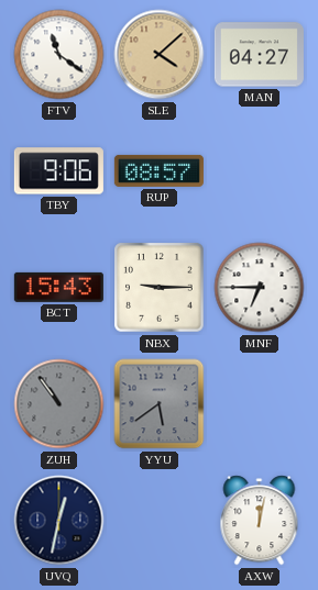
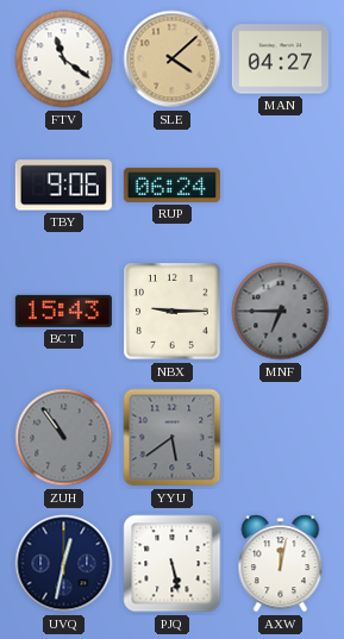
RUP: 08:57 -> 06:24
MNF dial: white -> grey
PJQ: none -> 5:28
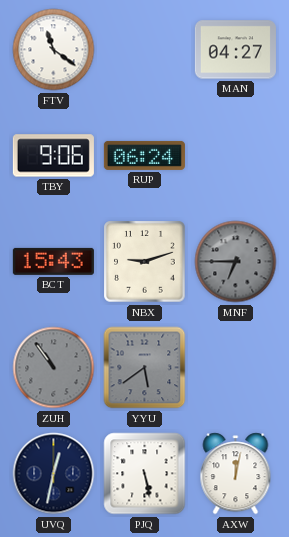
SLE: 4:08 -> none
NBX: 9:15 -> 9:12
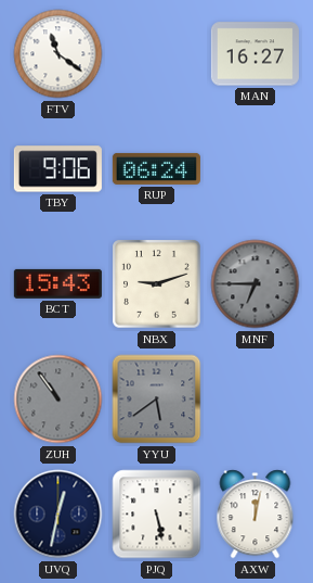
MAN: 04:27 -> 16:27
